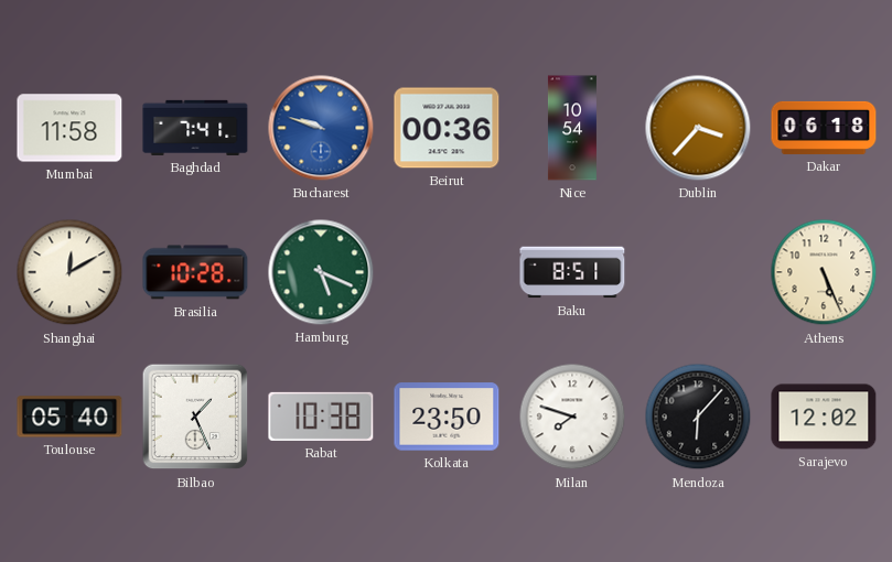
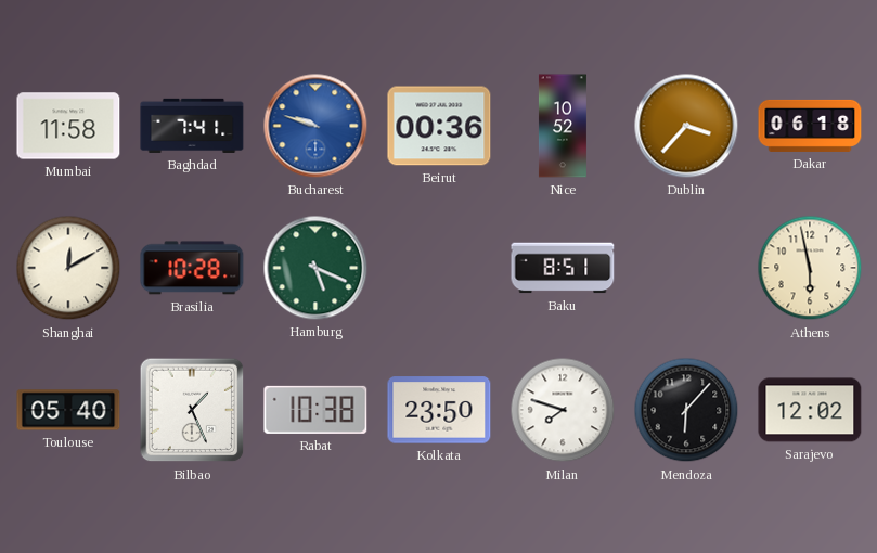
Nice: 10:54 -> 10:52
Athens: 5:26 -> 5:58
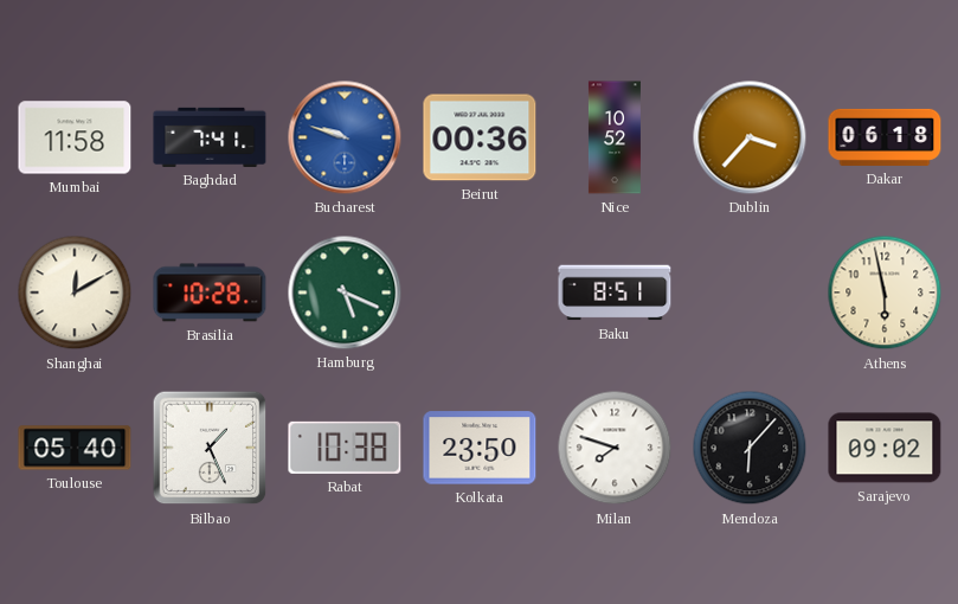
Sarajevo: 12:02 -> 09:02
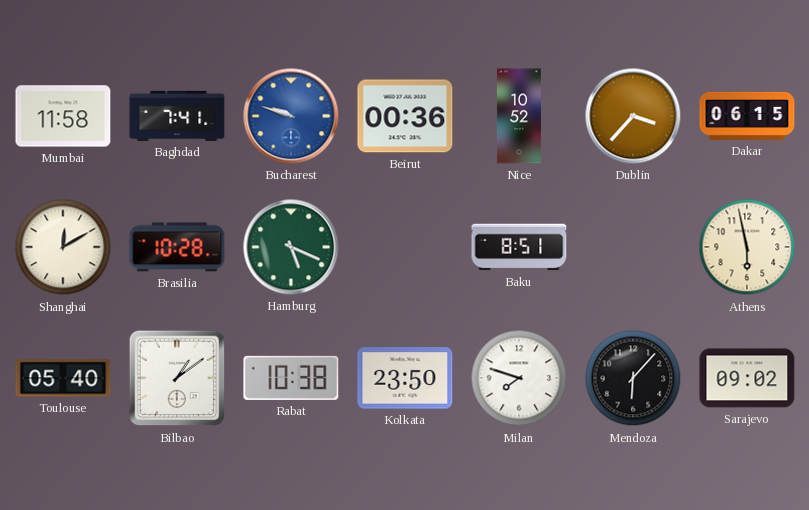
Dakar: 06:18 -> 06:15
Bilbao: 1:26 -> 1:09
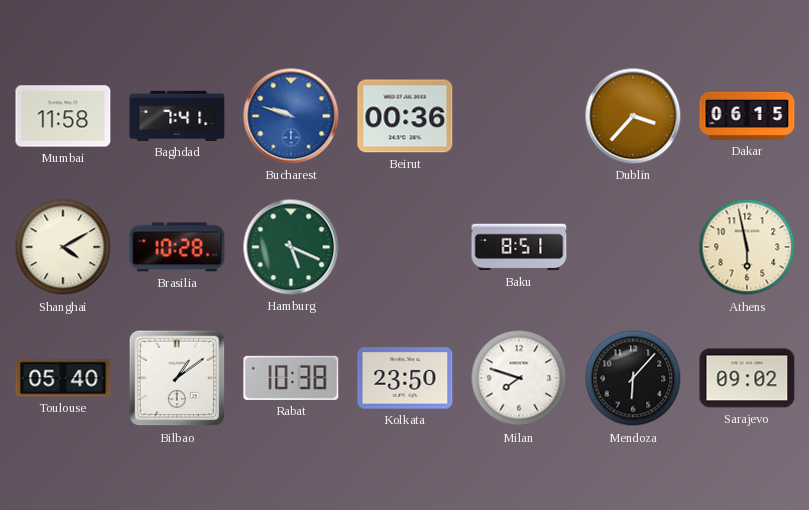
Nice: 10:52 -> none
Shanghai: 12:10 -> 4:10
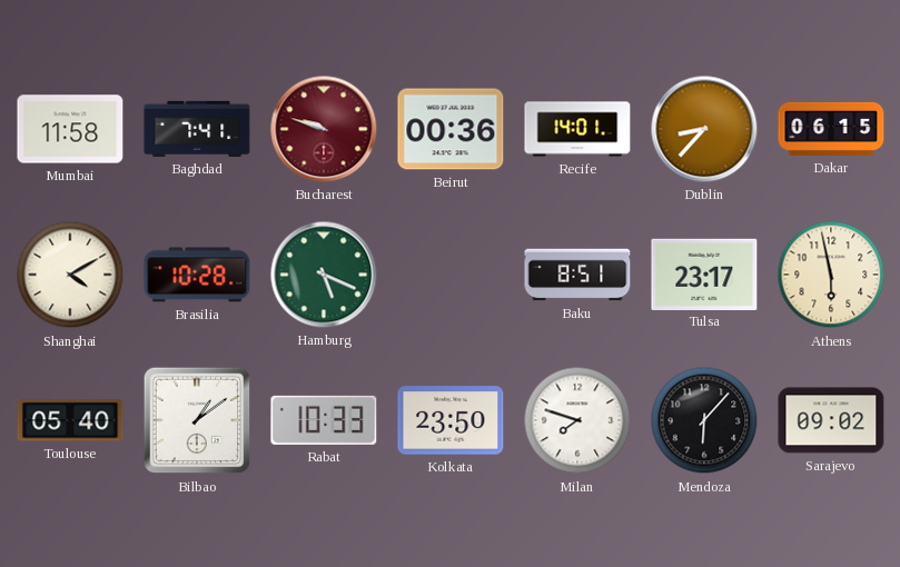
Bucharest dial: blue -> burgundy
Recife: none -> 14:01
Dublin: 3:37 -> 8:37
Tulsa: none -> 23:17
Rabat: 10:38 -> 10:33
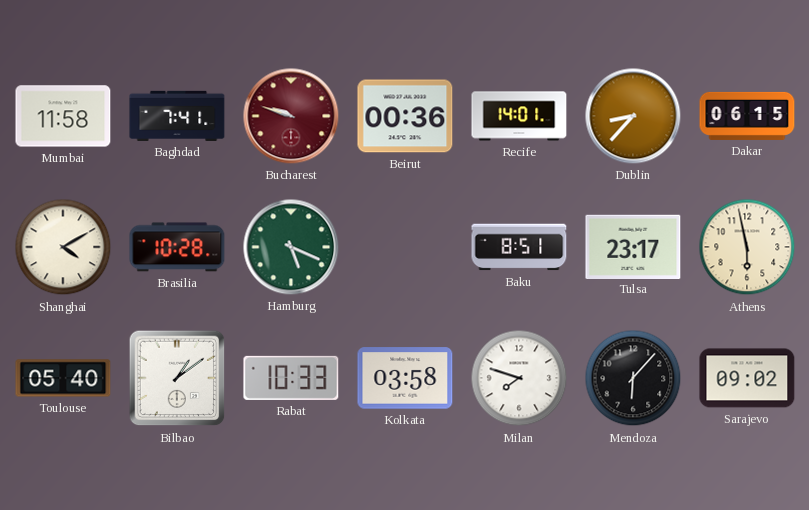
Kolkata: 23:50 -> 03:58
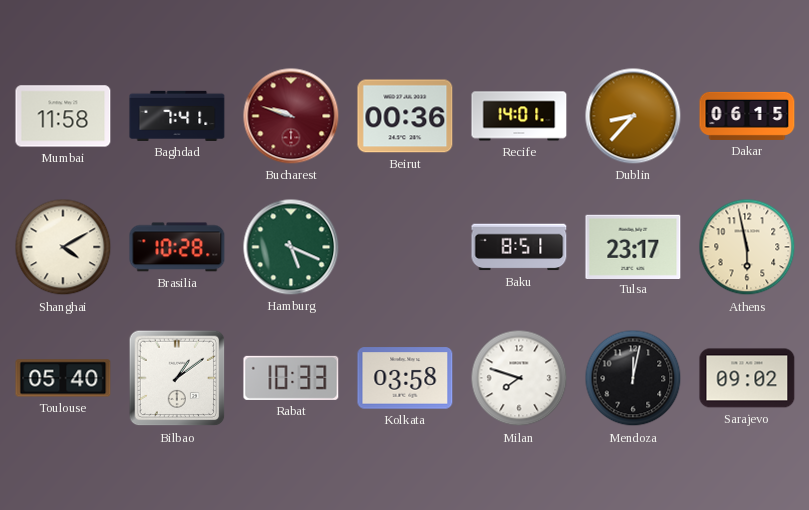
Mendoza: 6:07 -> 12:02
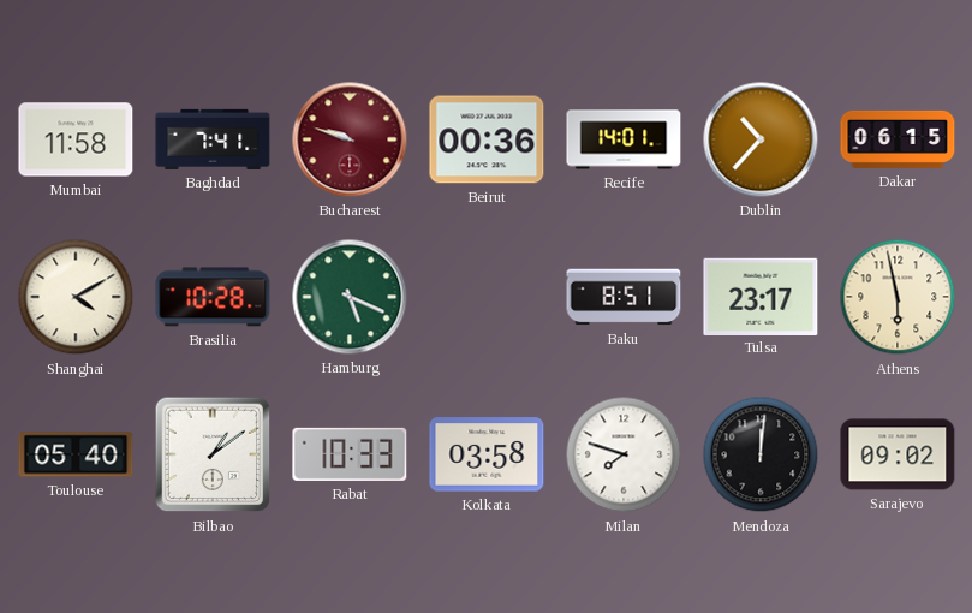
Dublin: 8:37 -> 10:37
Mendoza: 12:02 -> 12:01
